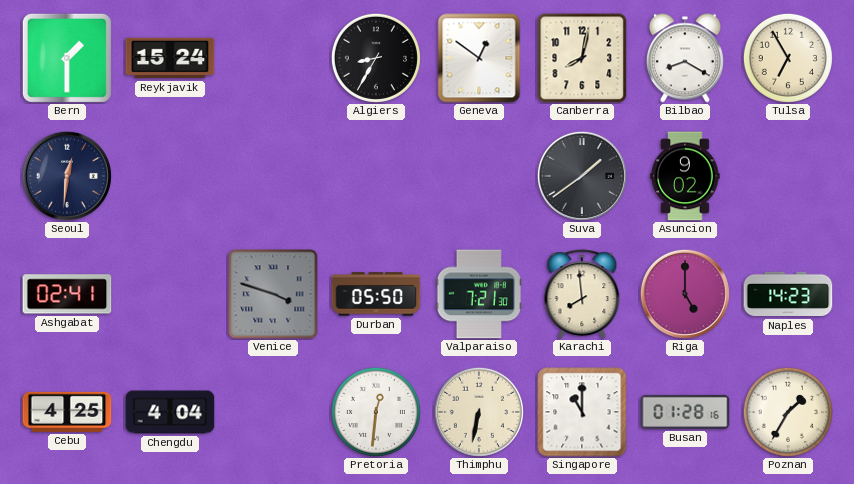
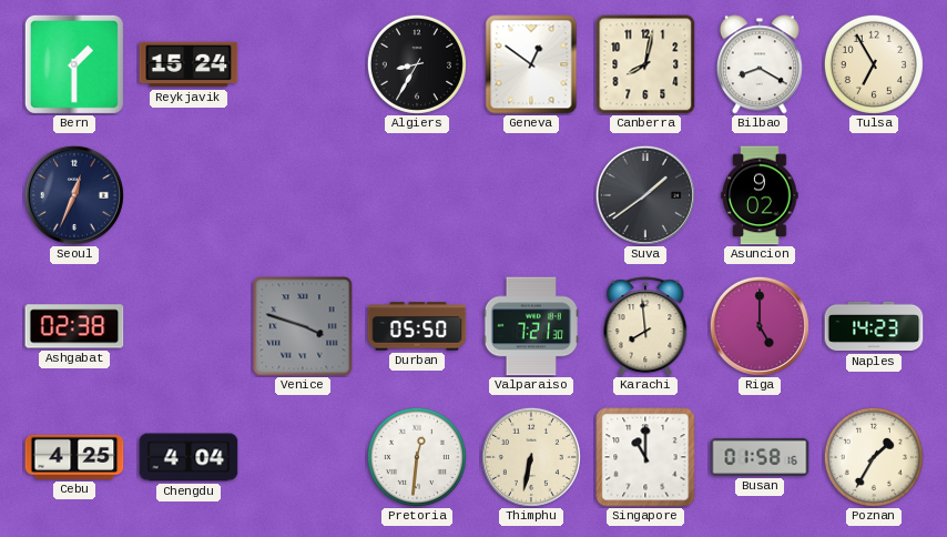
Seoul: 12:31 -> 12:34
Ashgabat: 02:41 -> 02:38
Busan: 01:28 -> 01:58
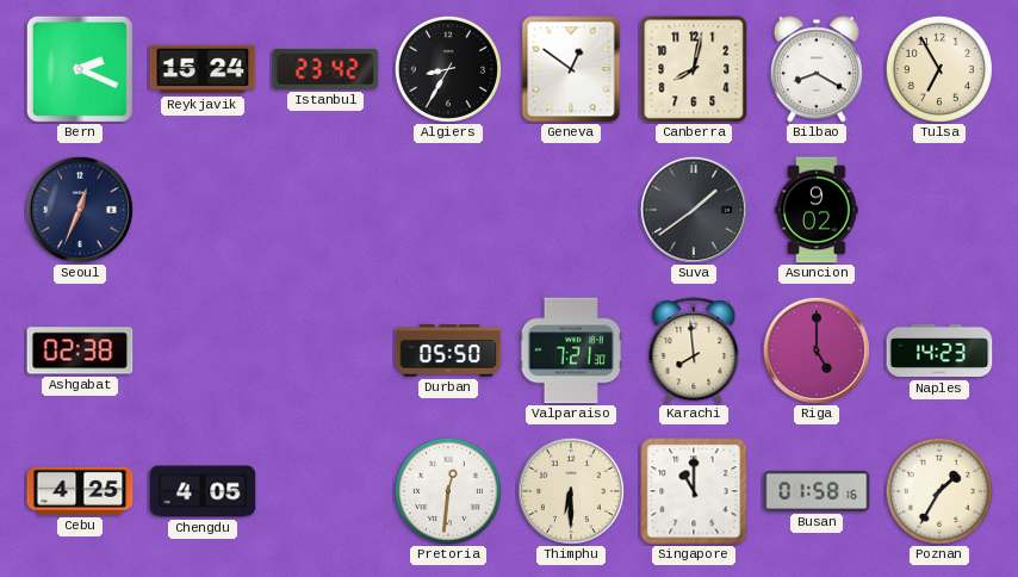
Bern: 1:30 -> 2:19
Istanbul: none -> 23:42
Venice: 3:48 -> none
Chengdu: 4:04 -> 4:05
Thimphu: 6:32 -> 6:30
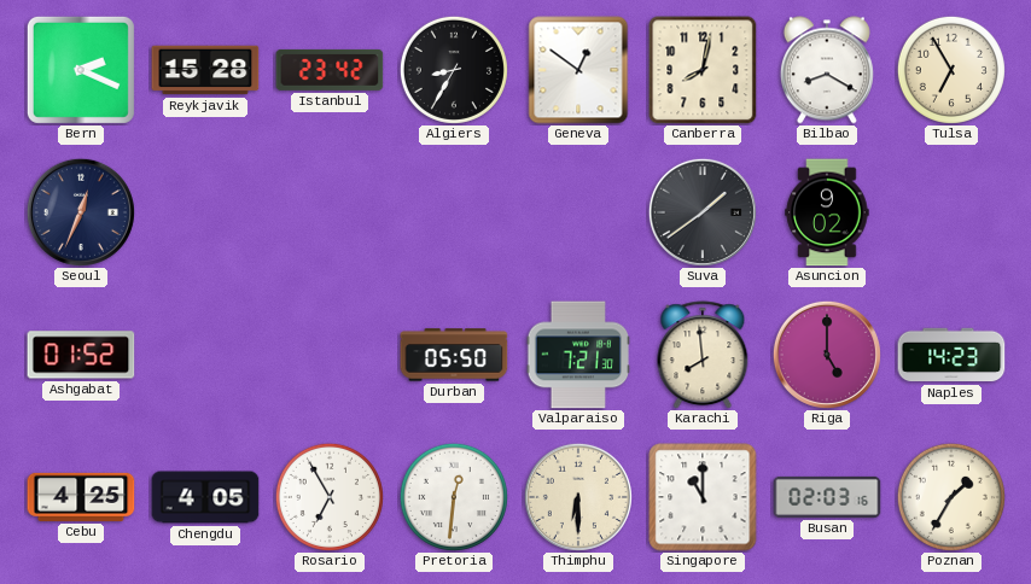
Reykjavik: 15:24 -> 15:28
Ashgabat: 02:38 -> 01:52
Rosario: none -> 6:55
Busan: 01:58 -> 02:03
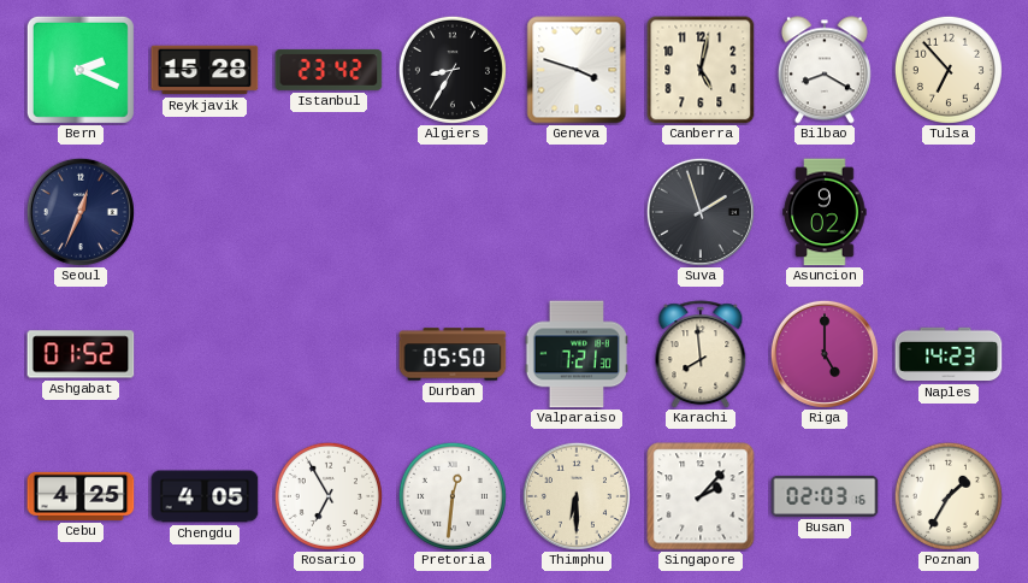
Geneva: 12:51 -> 3:48
Canberra: 8:02 -> 5:02
Tulsa: 6:55 -> 6:53
Suva: 1:39 -> 1:57
Singapore: 11:00 -> 2:07
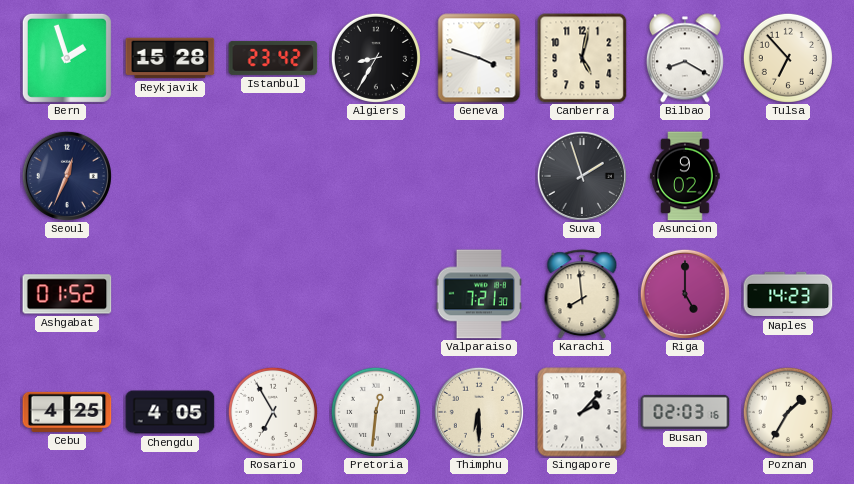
Bern: 2:19 -> 1:57
Durban: 05:50 -> none
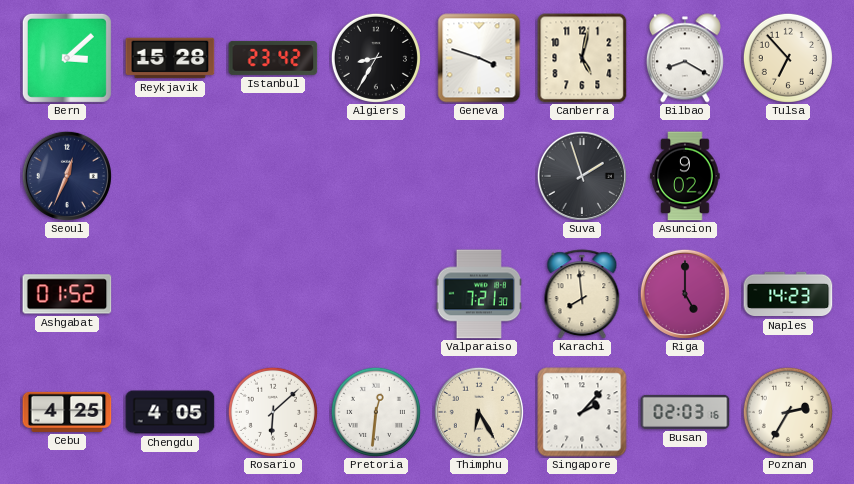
Bern: 1:57 -> 3:08
Rosario: 6:55 -> 6:08
Thimphu: 6:30 -> 6:25
Poznan: 1:35 -> 2:35
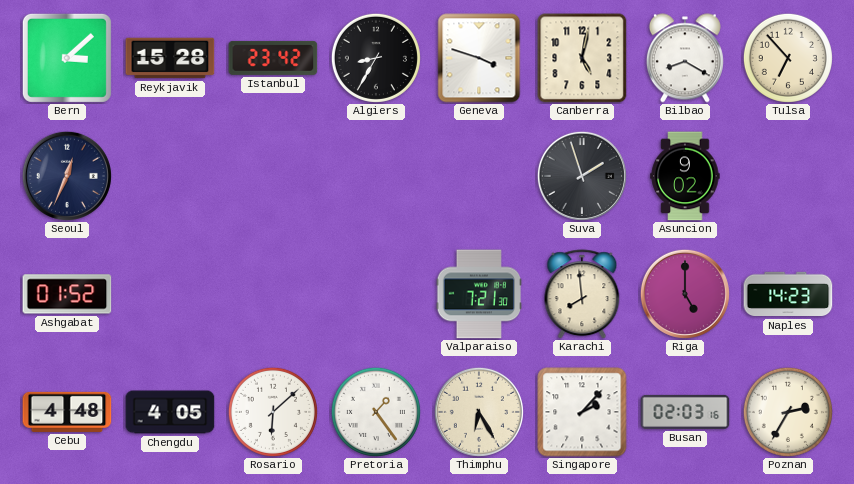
Cebu: 4:25 -> 4:48
Pretoria: 12:31 -> 1:24
